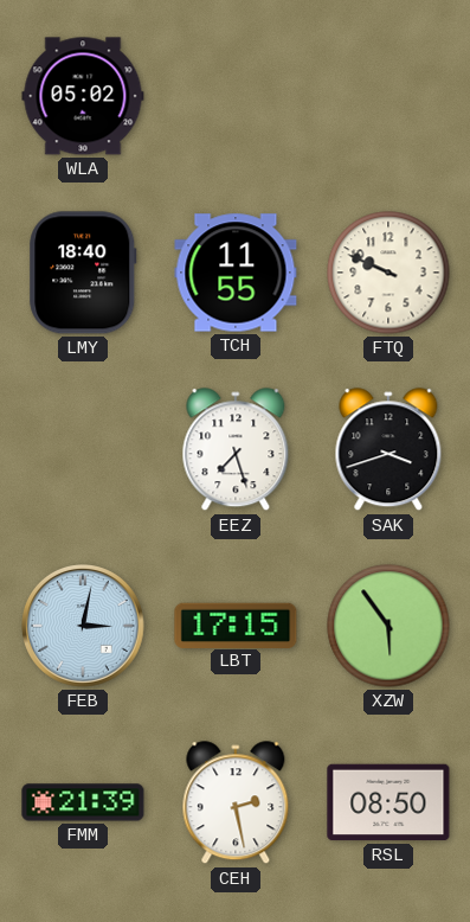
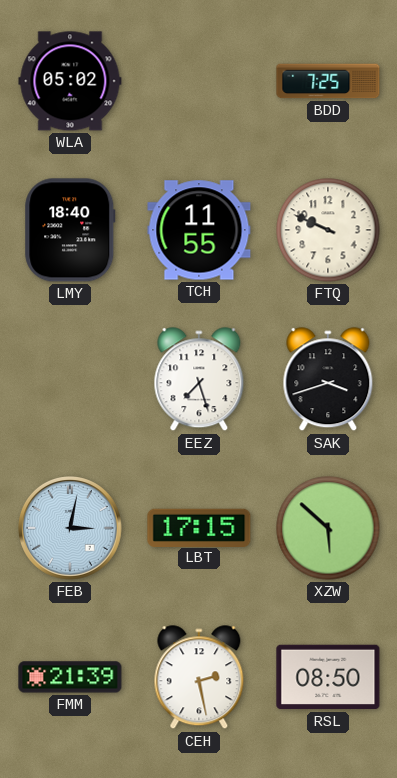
BDD: none -> 7:25
XZW: 5:54 -> 5:52
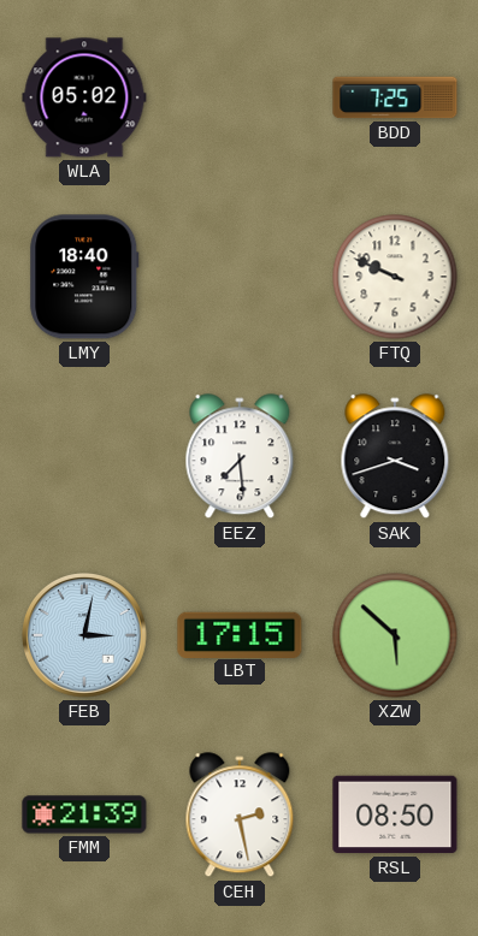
TCH: 11:55 -> none
EEZ: 7:27 -> 7:29
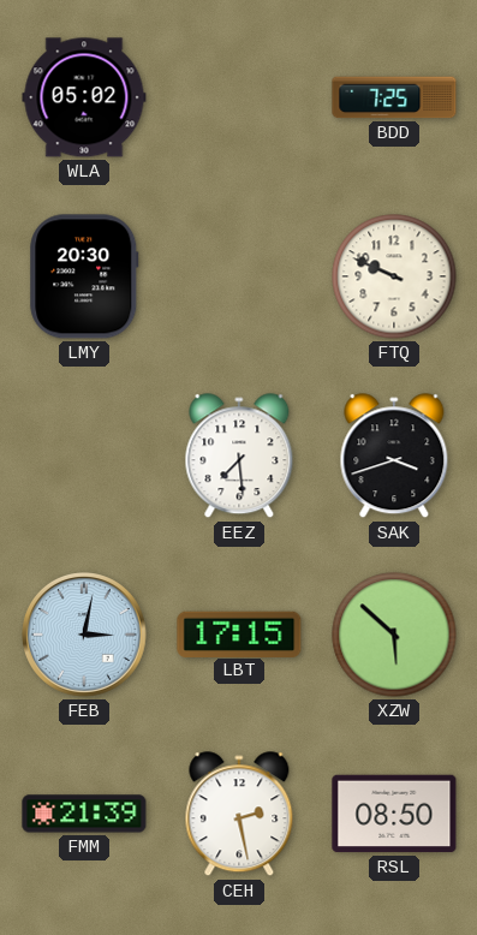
LMY: 18:40 -> 20:30
